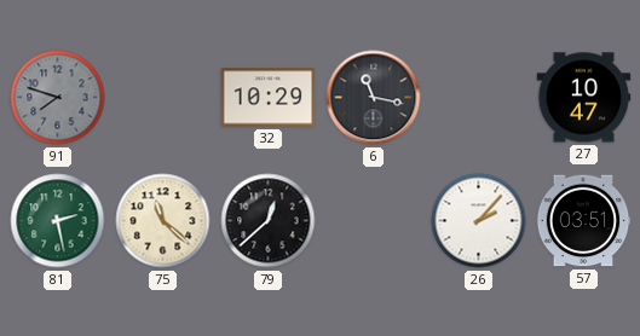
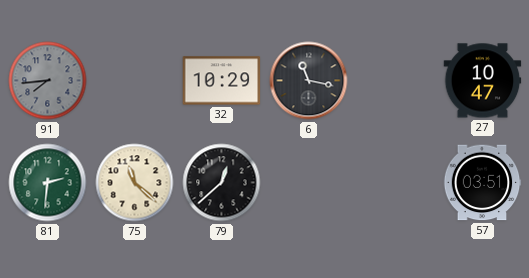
91: 7:48 -> 7:44
81: 2:28 -> 2:31
26: 2:07 -> none
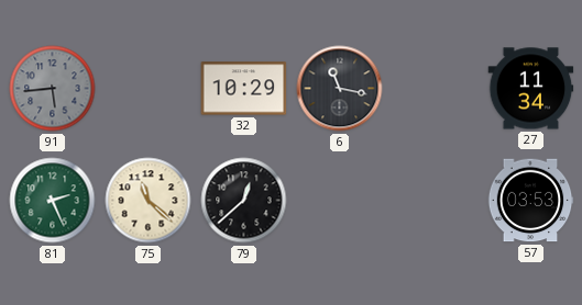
91: 7:44 -> 5:44
27: 10:47 -> 11:34
81: 2:31 -> 2:26
57: 03:51 -> 03:53
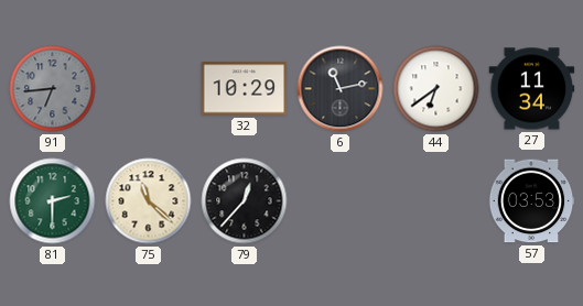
91: 5:44 -> 6:44
6: 11:17 -> 11:13
44: none -> 6:39
81: 2:26 -> 2:30
79: 12:38 -> 12:37
